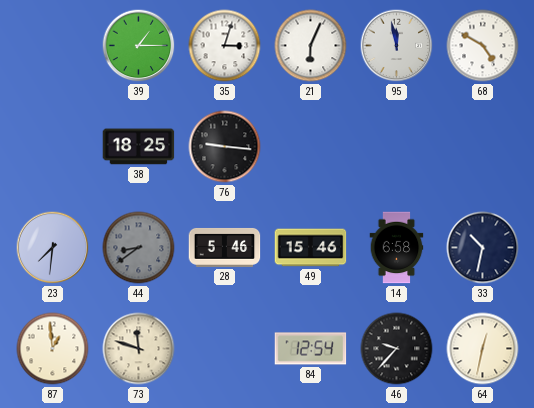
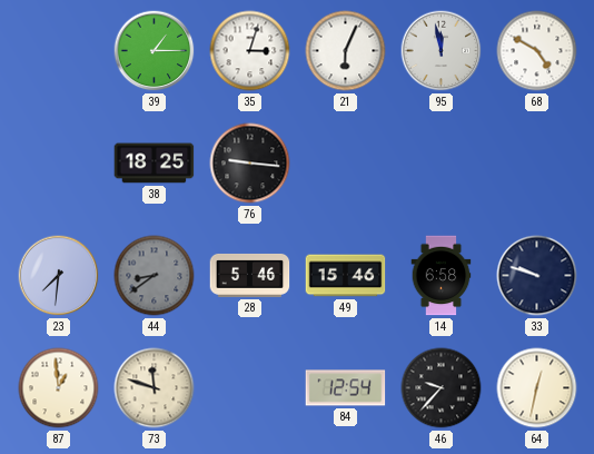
33: 10:32 -> 9:48
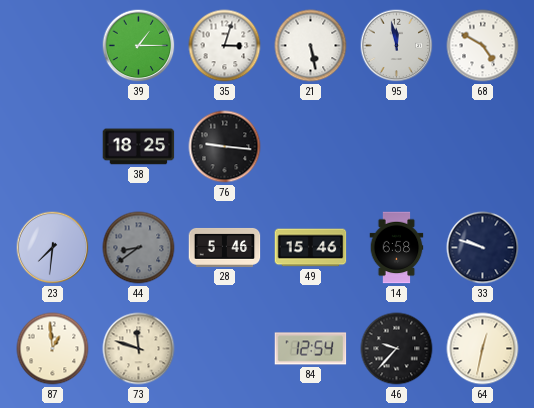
21: 6:04 -> 5:28
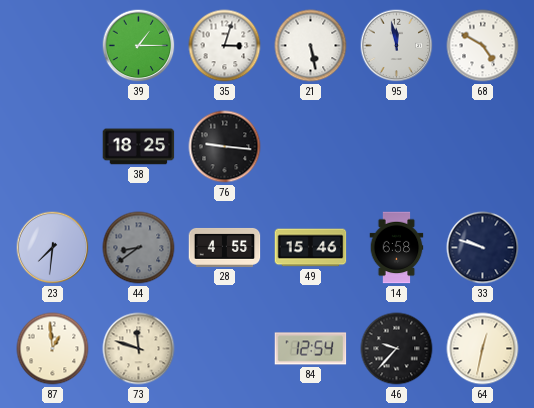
28: 5:46 -> 4:55
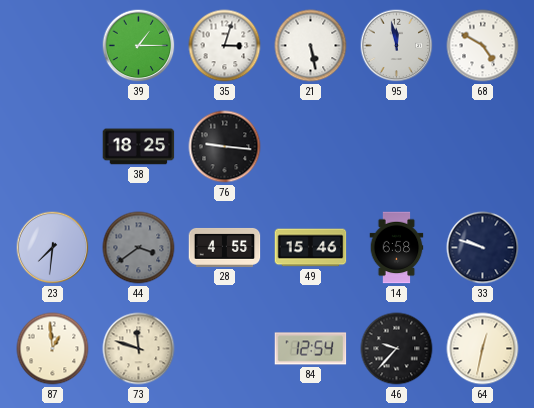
44: 8:39 -> 3:39
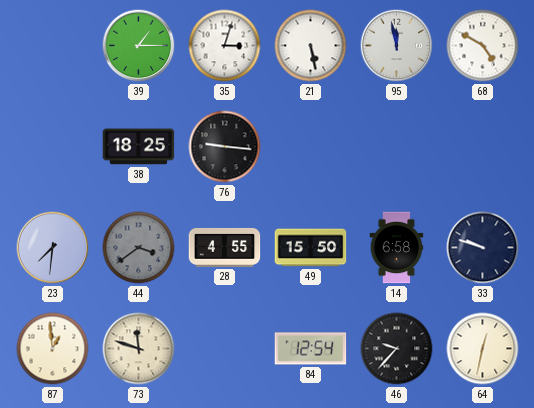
49: 15:46 -> 15:50
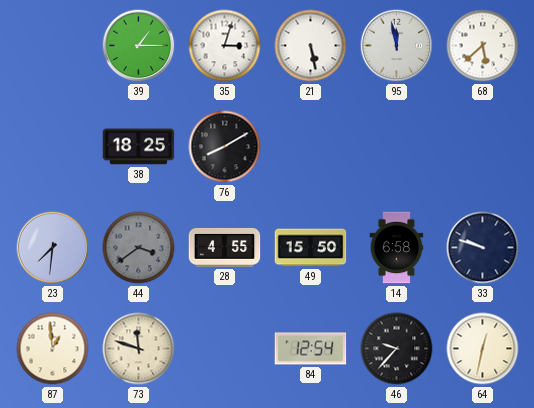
68: 4:50 -> 5:38
76: 9:16 -> 8:10
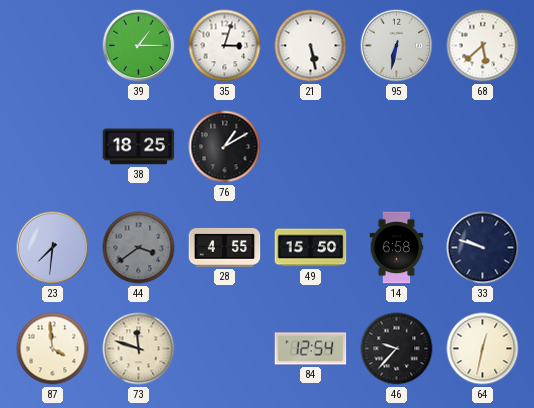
95: 11:58 -> 6:32
76: 8:10 -> 1:10
87: 12:59 -> 3:59
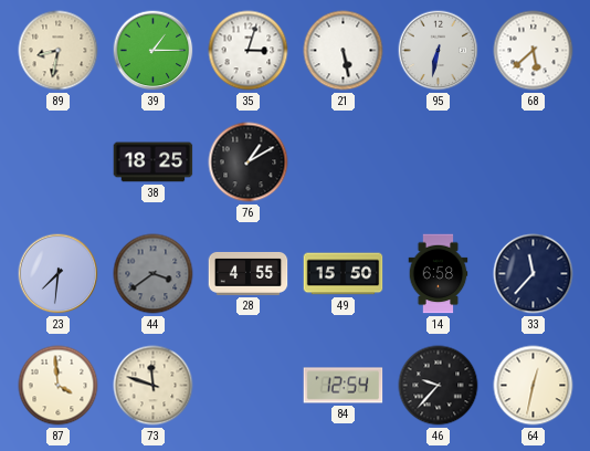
89: none -> 8:32
33: 9:48 -> 11:37
